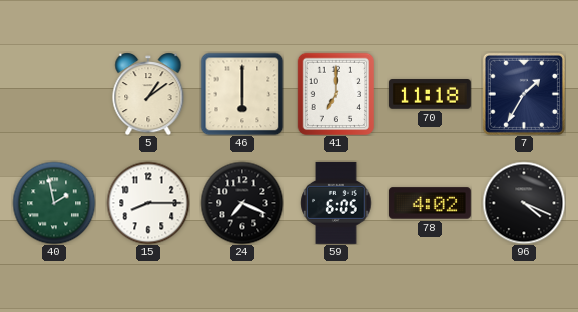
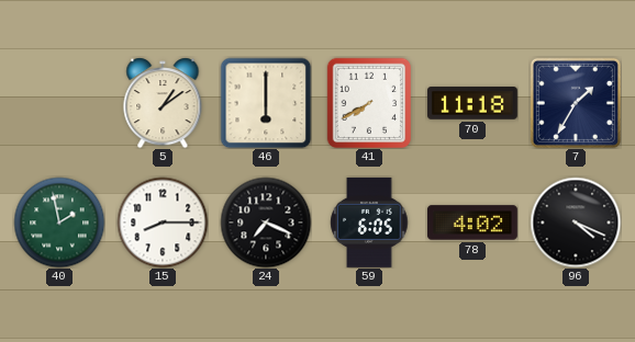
41: 7:00 -> 7:40
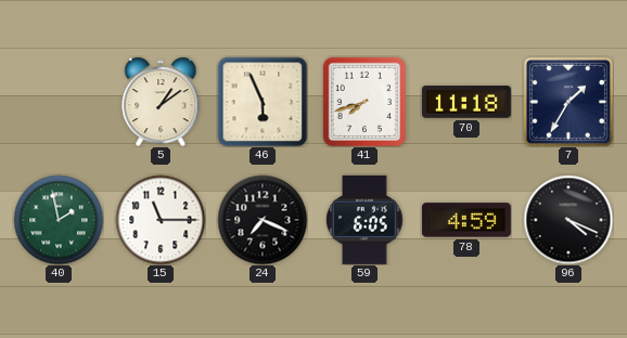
46: 6:00 -> 5:56
41: 7:40 -> 7:42
15: 8:15 -> 11:15
78: 4:02 -> 4:59
